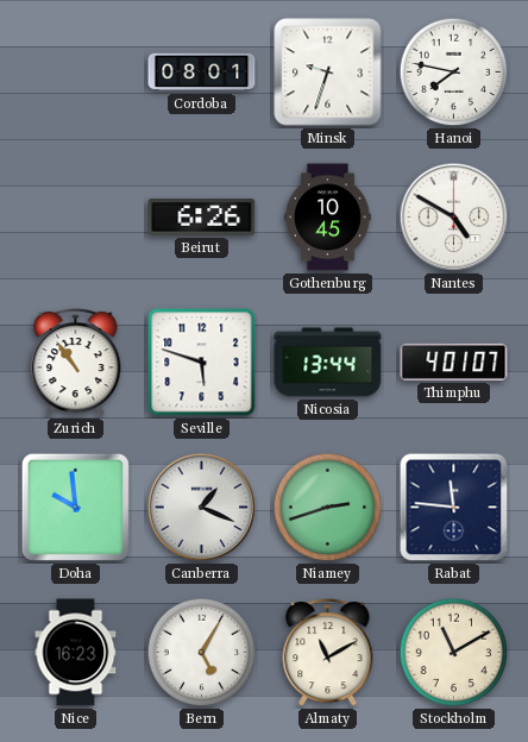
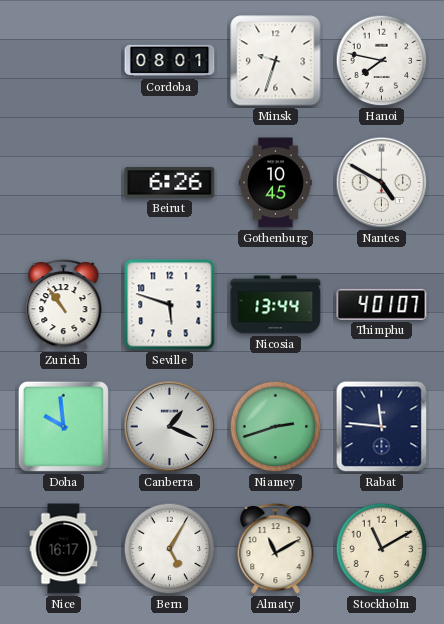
Nice: 16:23 -> 16:17
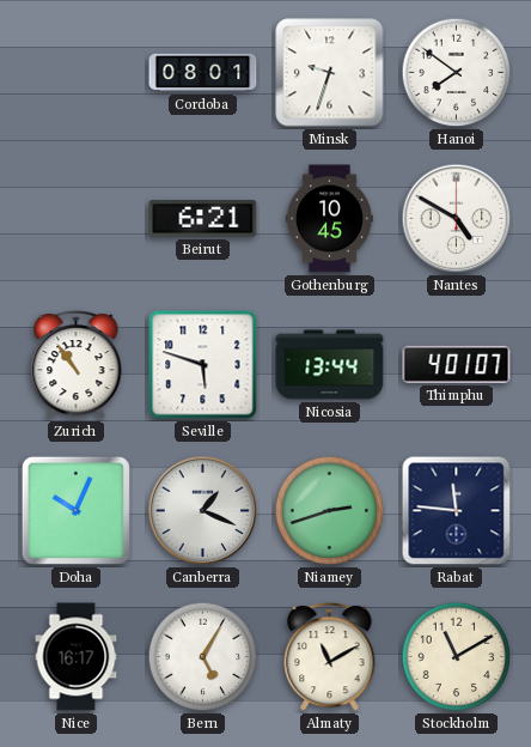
Hanoi: 7:47 -> 7:51
Beirut: 6:26 -> 6:21
Doha: 9:59 -> 10:04
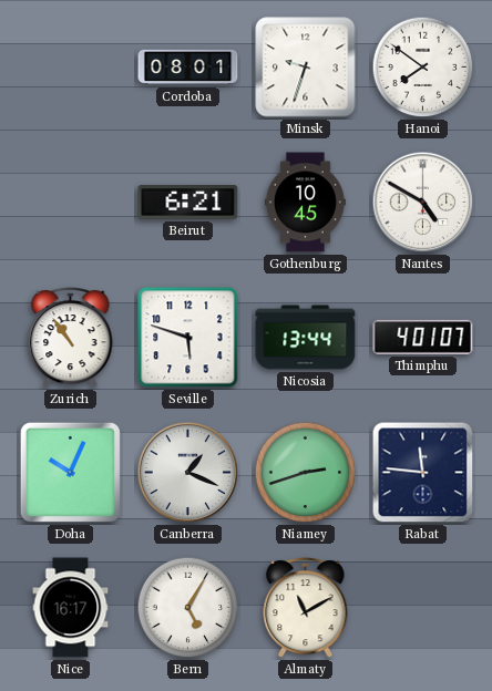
Stockholm: 11:10 -> none
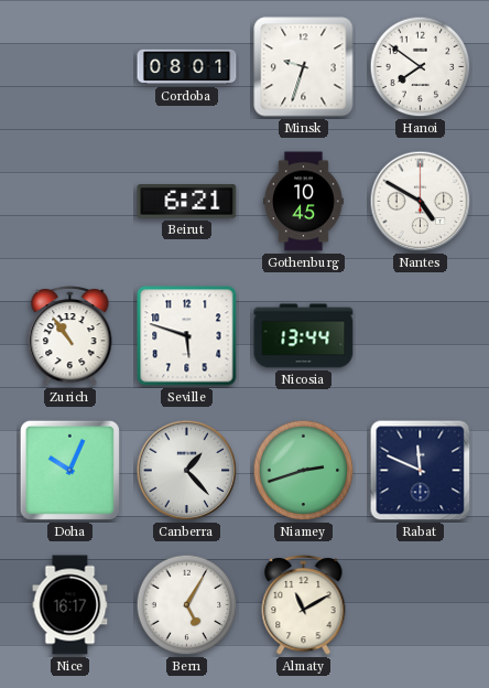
Thimphu: 4:01 -> none
Canberra: 1:19 -> 1:23
Rabat: 11:46 -> 11:49
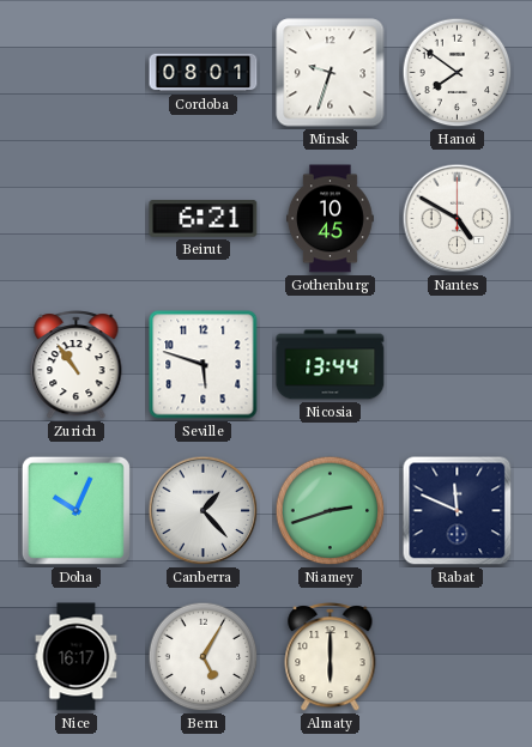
Almaty: 11:10 -> 6:00
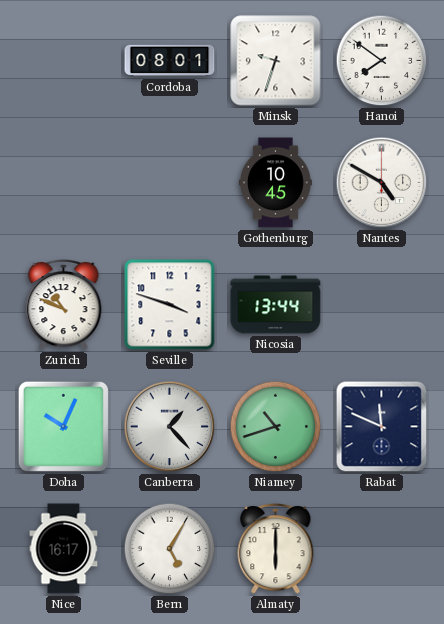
Beirut: 6:21 -> none
Zurich: 10:54 -> 10:49
Seville: 5:48 -> 3:48
Niamey: 2:42 -> 10:42
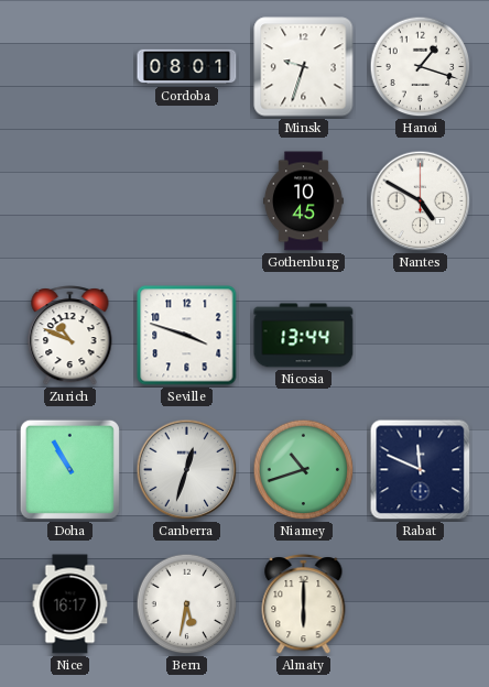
Hanoi: 7:51 -> 1:18
Doha: 10:04 -> 10:55
Canberra: 1:23 -> 12:33
Bern: 5:05 -> 5:32
